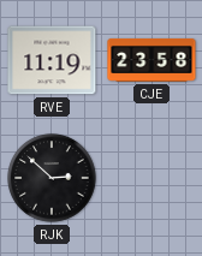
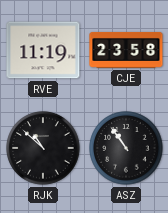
RJK: 2:52 -> 10:52
ASZ: none -> 10:54
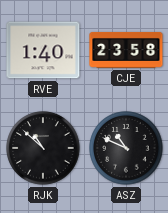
RVE: 11:19 -> 1:40
ASZ: 10:54 -> 10:49
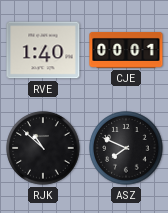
CJE: 23:58 -> 00:01
ASZ: 10:49 -> 7:49
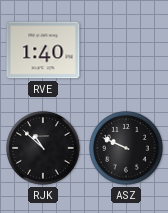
CJE: 00:01 -> none
ASZ: 7:49 -> 9:49
